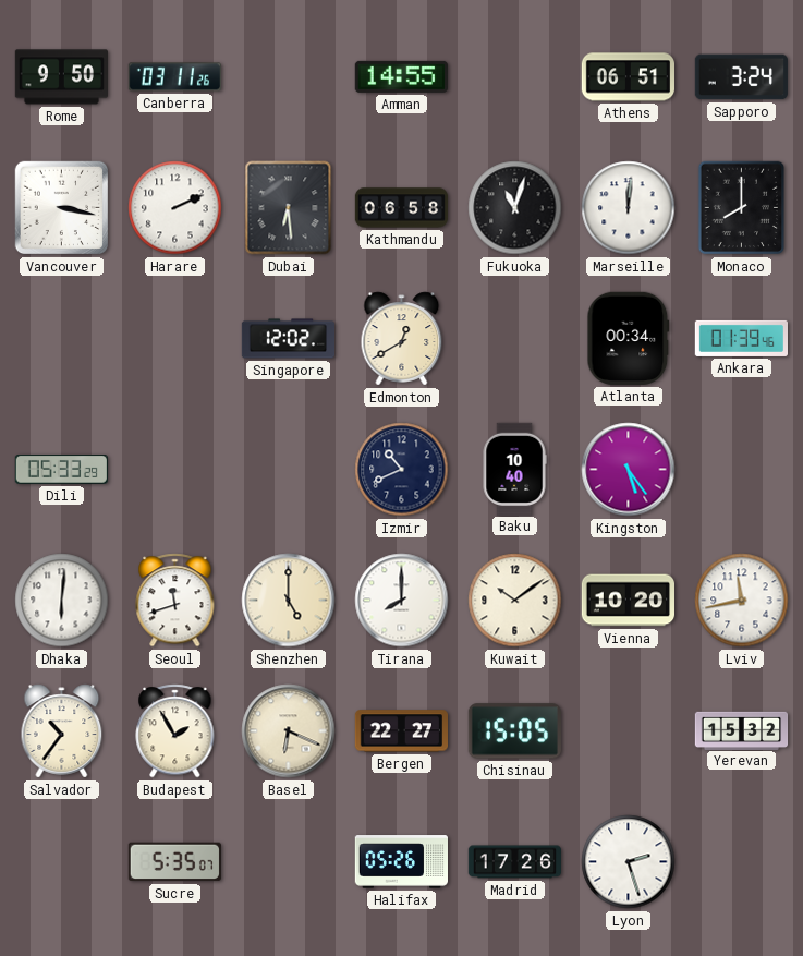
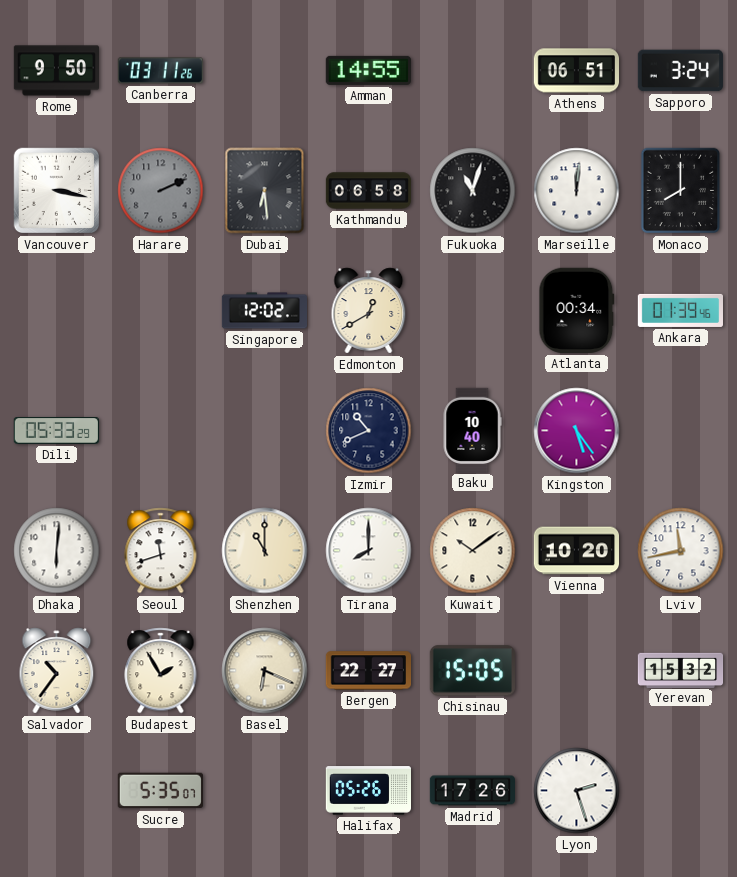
Harare dial: white -> grey
Shenzhen: 5:00 -> 11:00
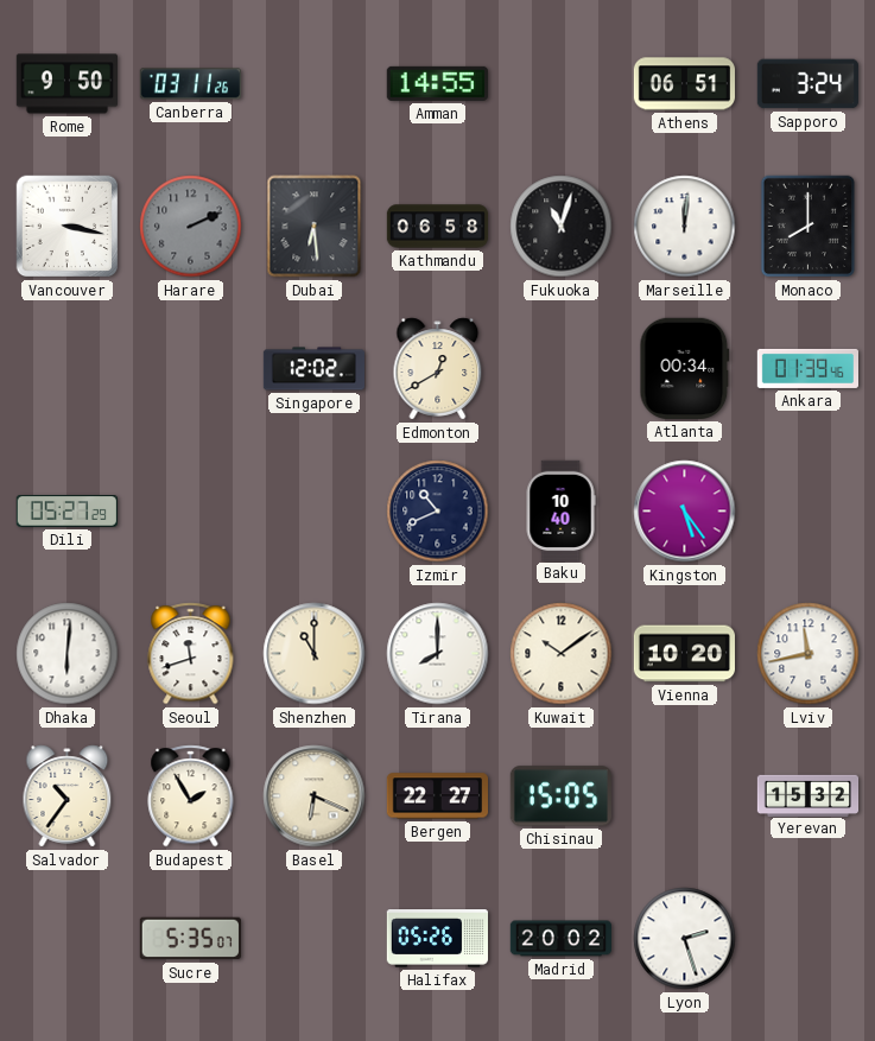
Dili: 05:33 -> 05:27
Madrid: 17:26 -> 20:02
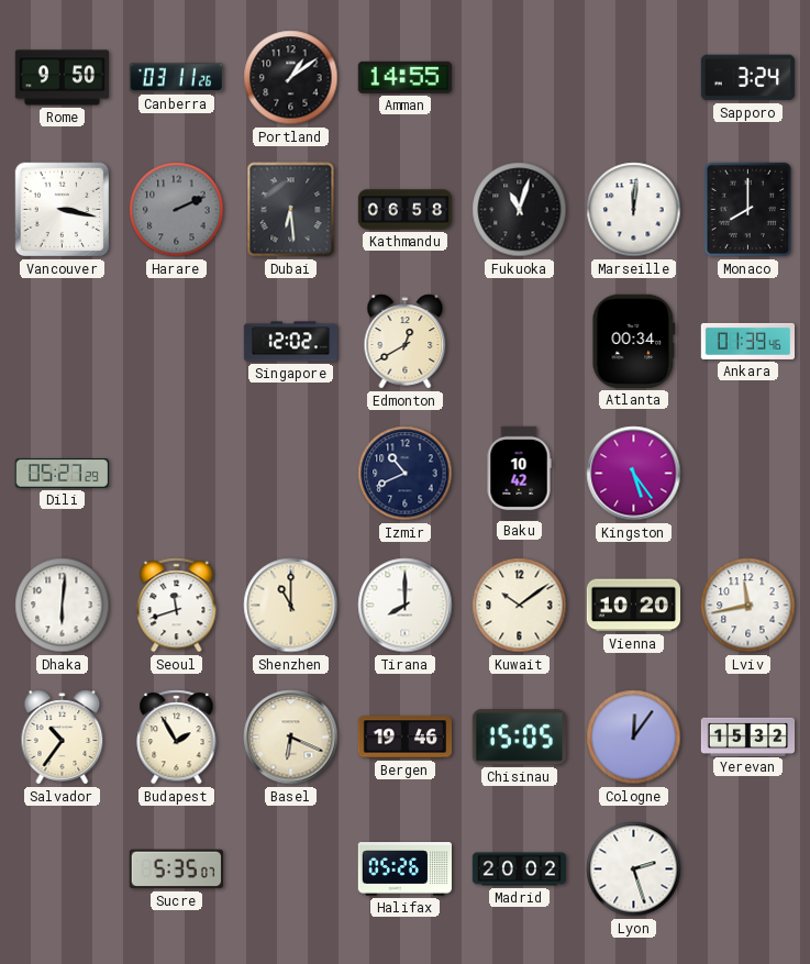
Portland: none -> 1:09
Athens: 06:51 -> none
Baku: 10:40 -> 10:42
Bergen: 22:27 -> 19:46
Cologne: none -> 12:06
